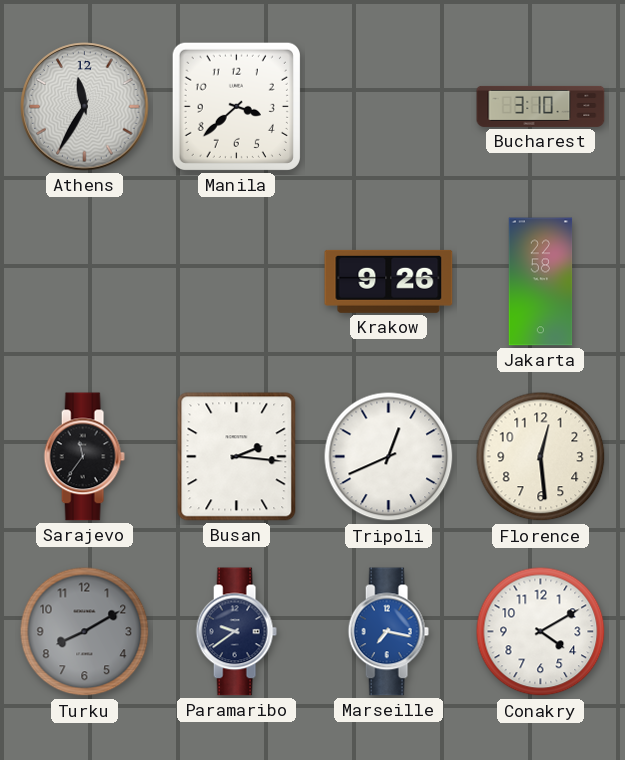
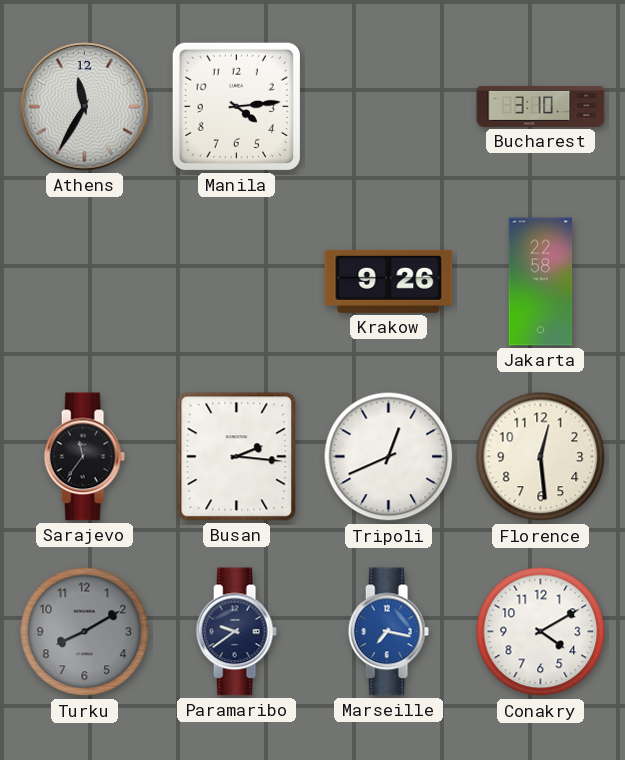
Manila: 3:38 -> 4:14
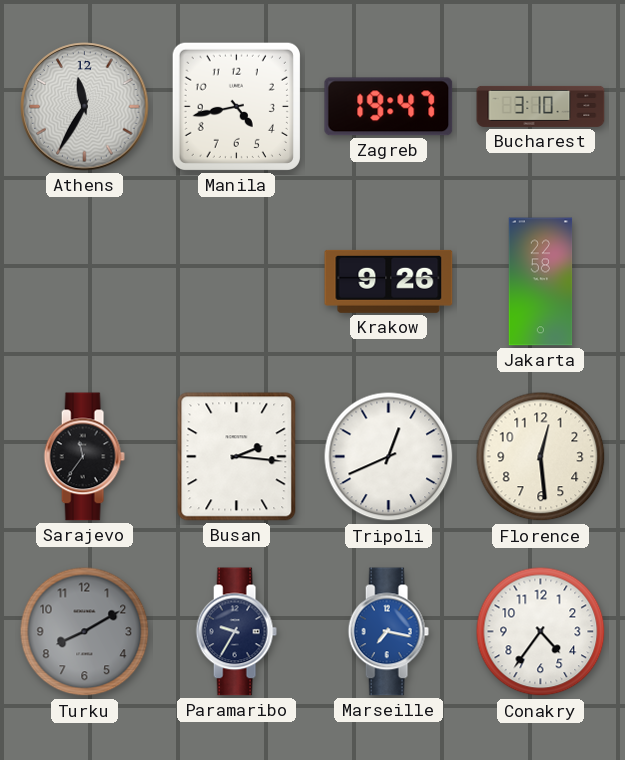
Manila: 4:14 -> 4:43
Zagreb: none -> 19:47
Paramaribo: 9:39 -> 9:35
Conakry: 4:10 -> 4:36
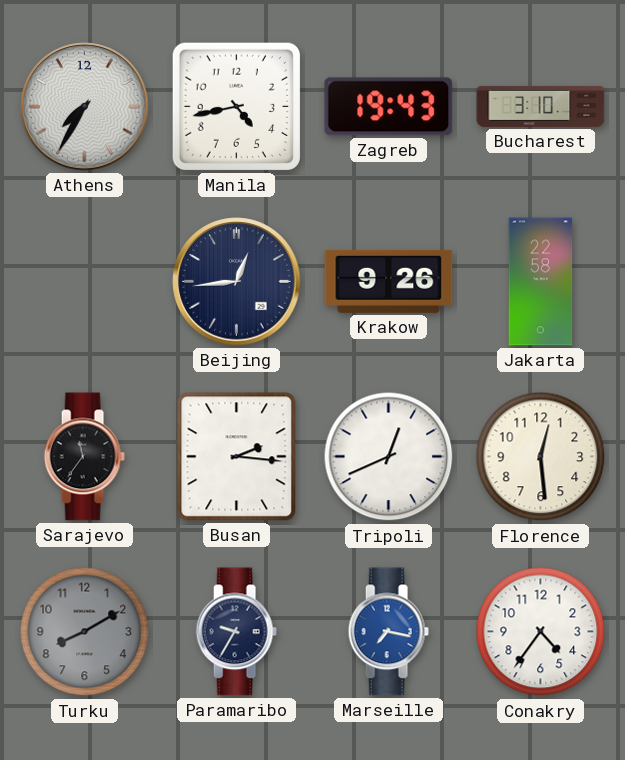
Athens: 11:35 -> 7:35
Zagreb: 19:47 -> 19:43
Beijing: none -> 12:44
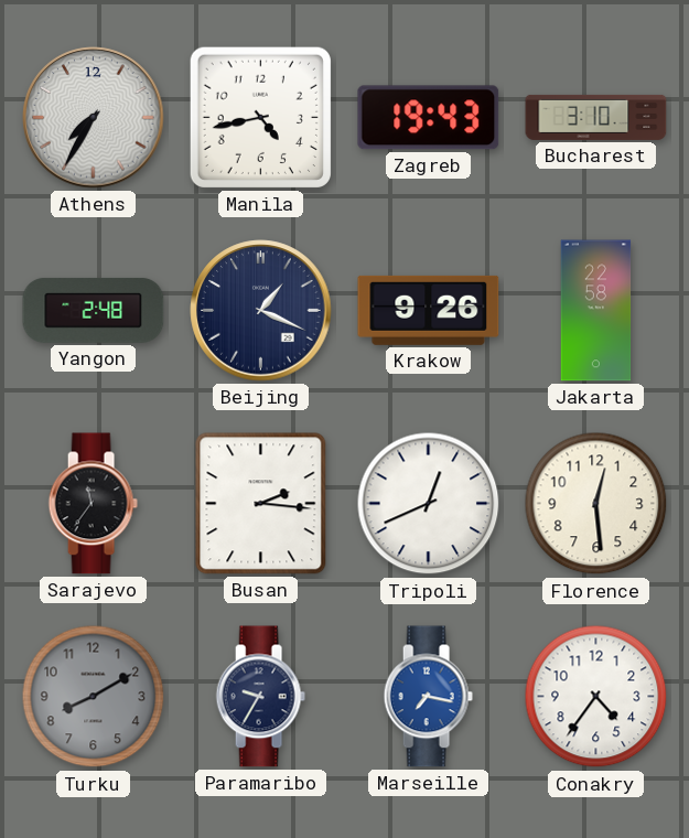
Yangon: none -> 2:48
Beijing: 12:44 -> 1:19
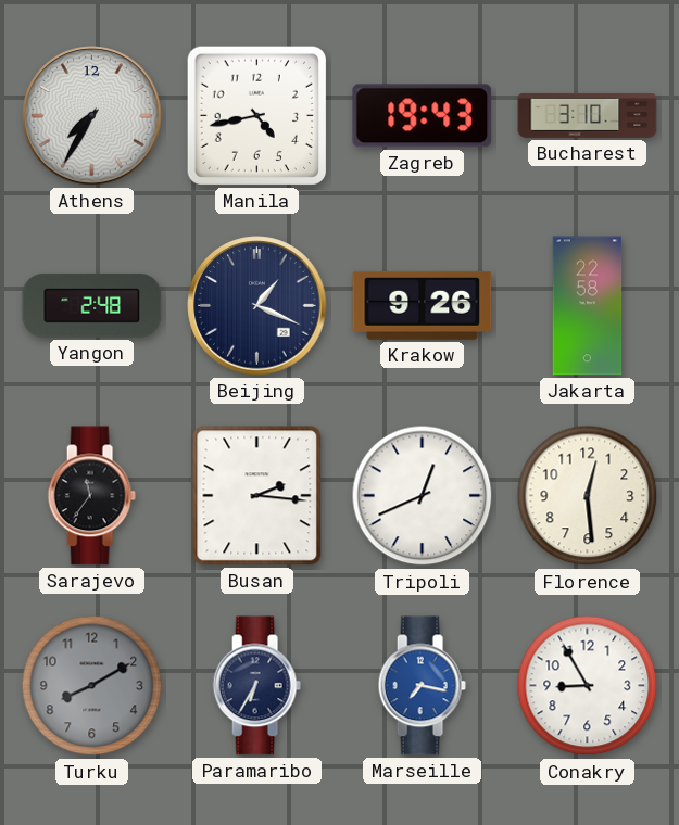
Paramaribo: 9:35 -> 6:35
Conakry: 4:36 -> 8:55
